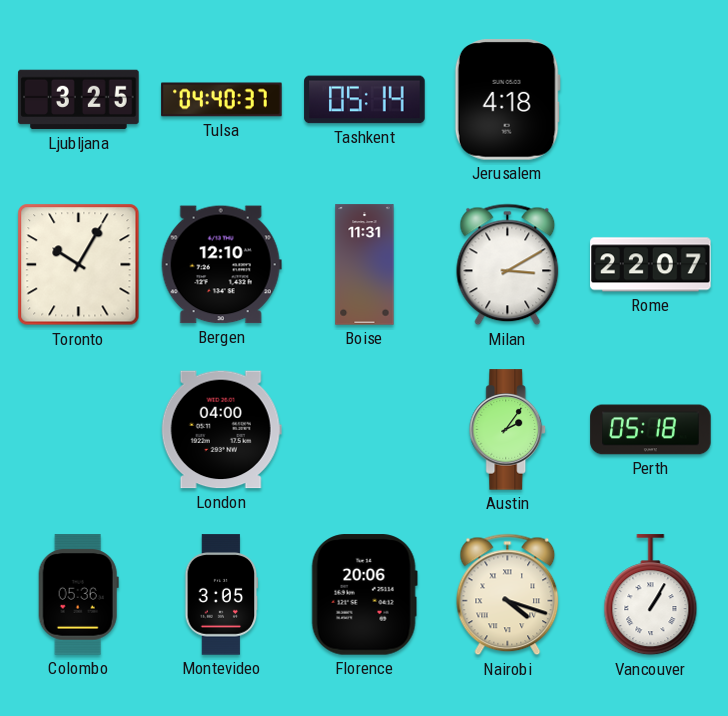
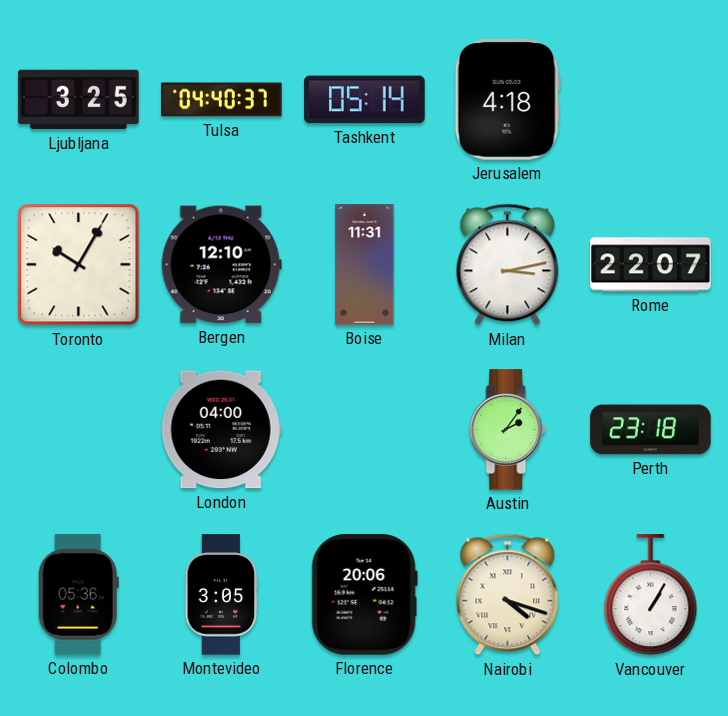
Milan: 3:10 -> 3:13
Perth: 05:18 -> 23:18
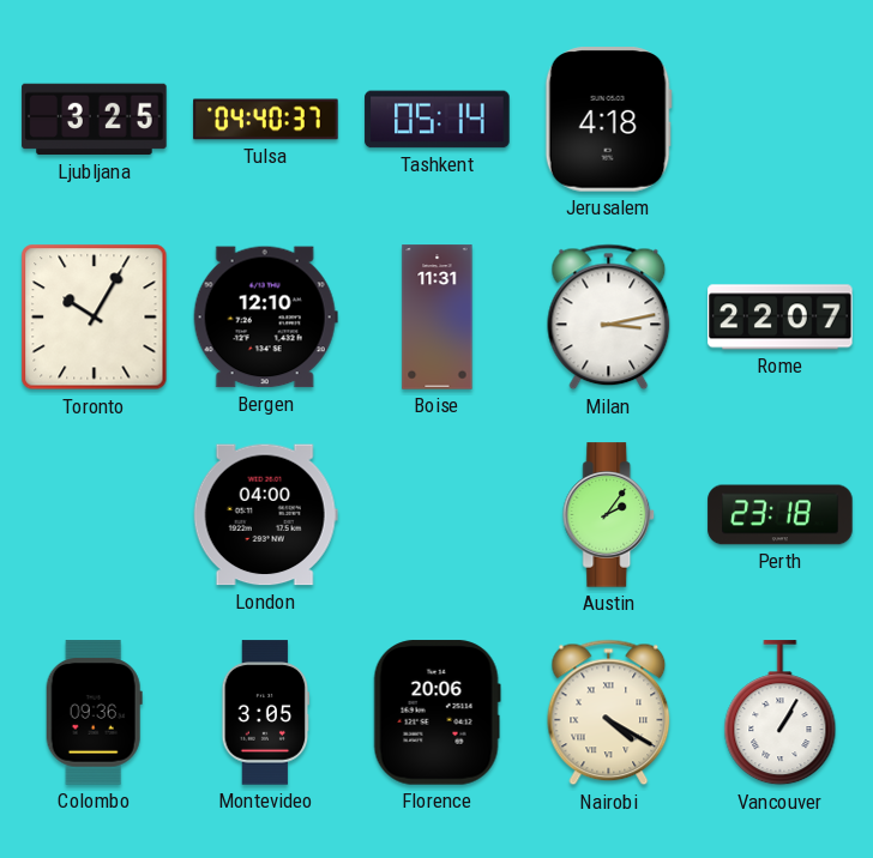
Colombo: 05:36 -> 09:36
Nairobi: 4:18 -> 4:20
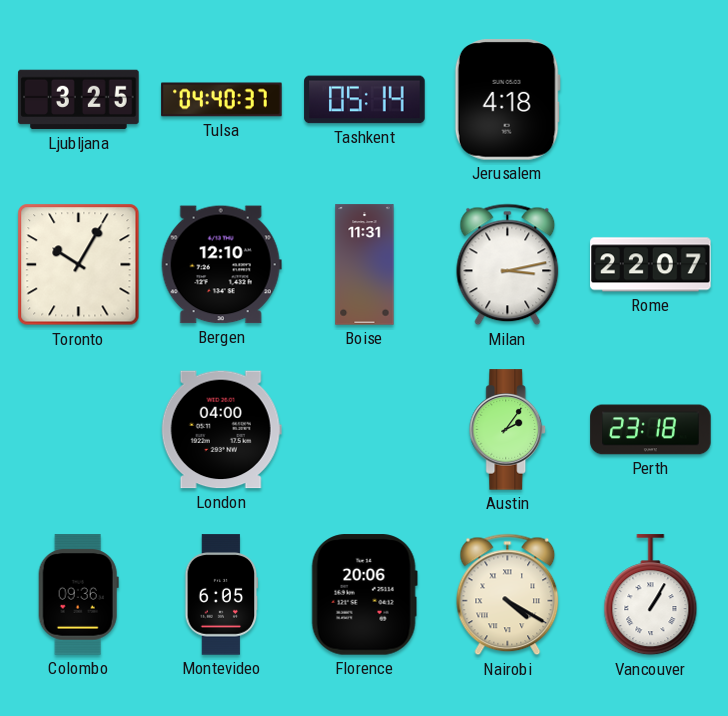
Montevideo: 3:05 -> 6:05
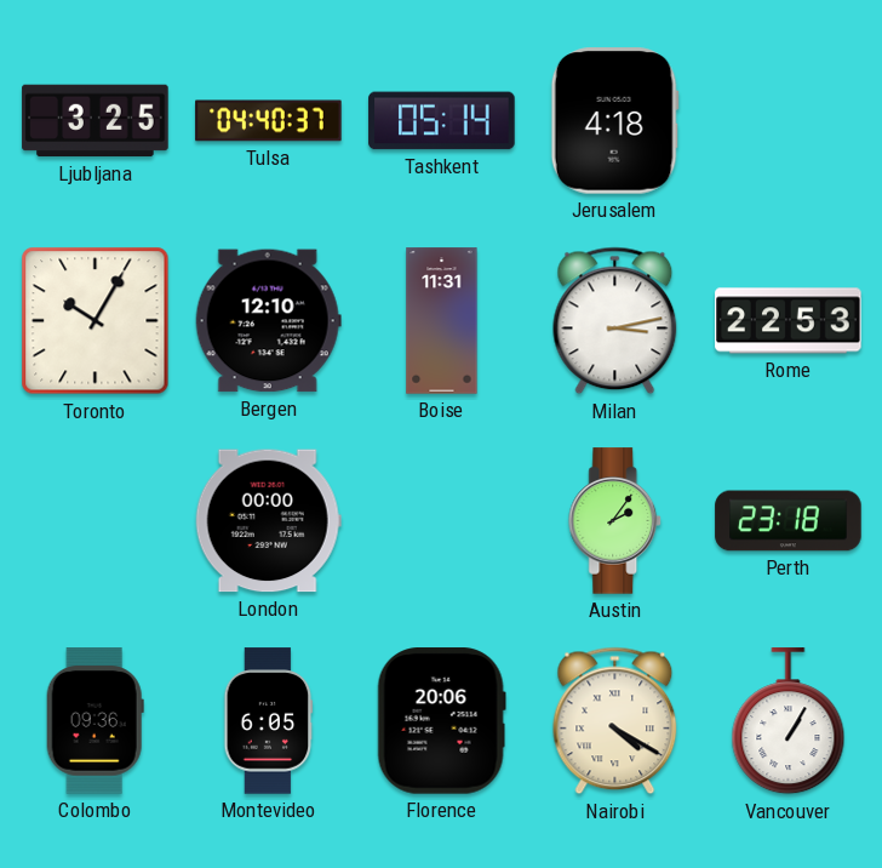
Rome: 22:07 -> 22:53
London: 04:00 -> 00:00
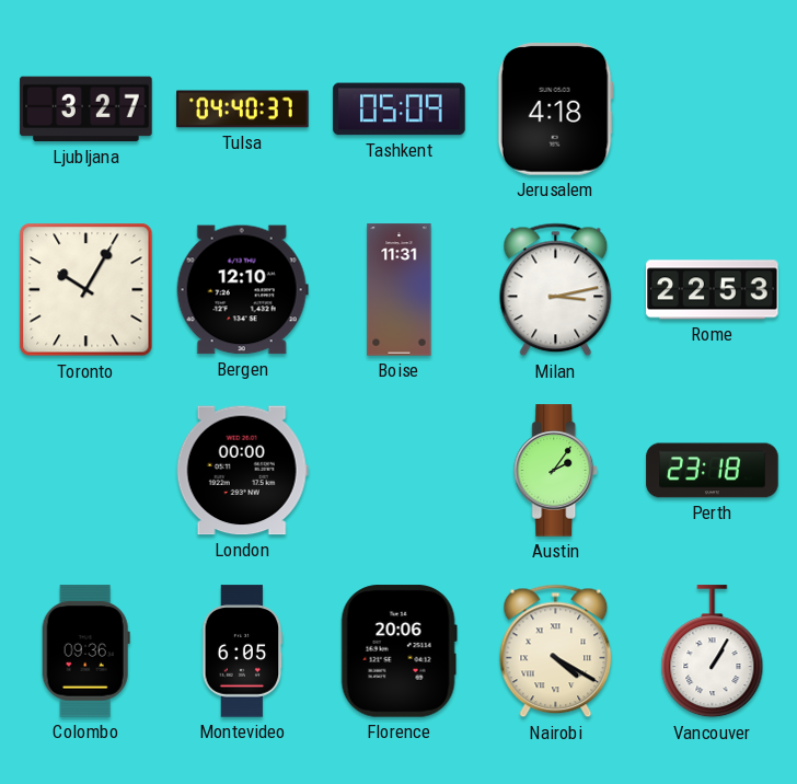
Ljubljana: 3:25 -> 3:27
Tashkent: 05:14 -> 05:09
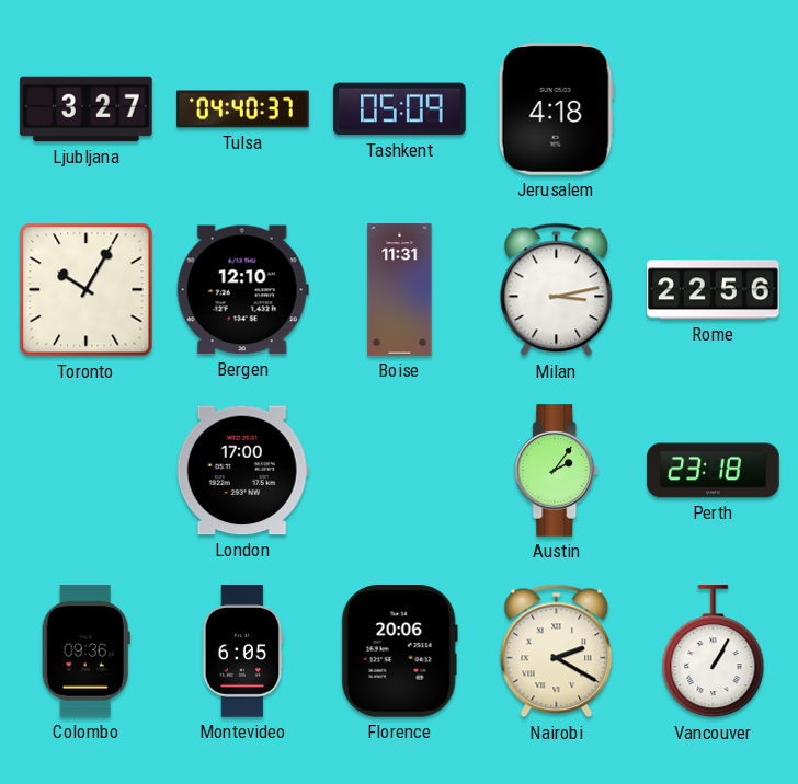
Rome: 22:53 -> 22:56
London: 00:00 -> 17:00
Nairobi: 4:20 -> 2:20
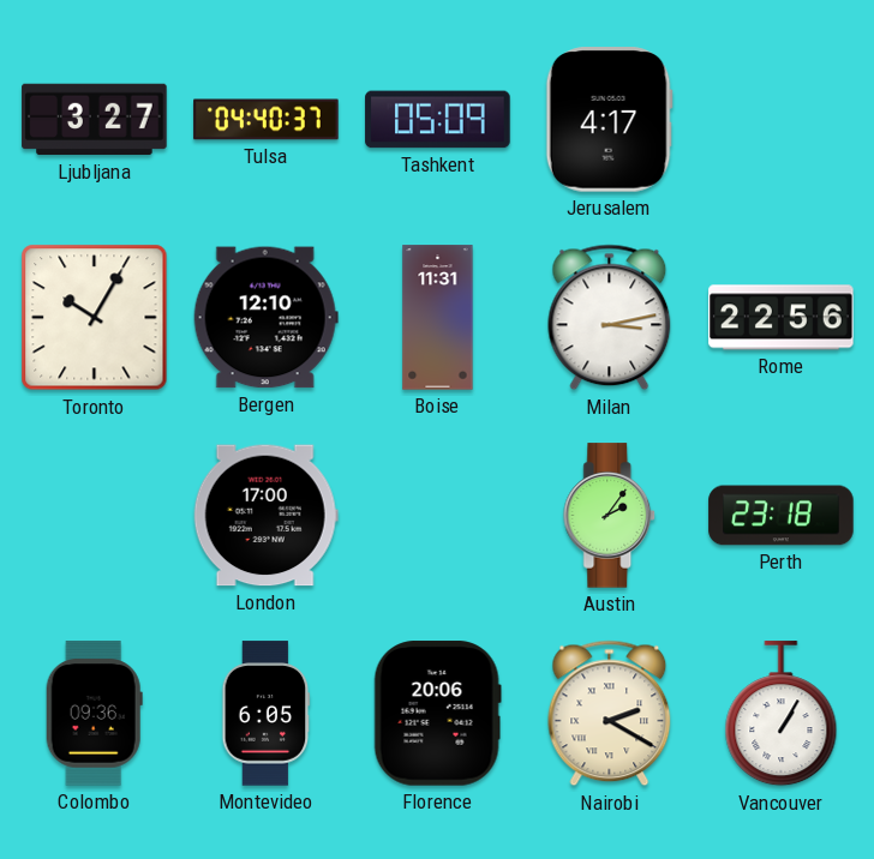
Jerusalem: 4:18 -> 4:17
